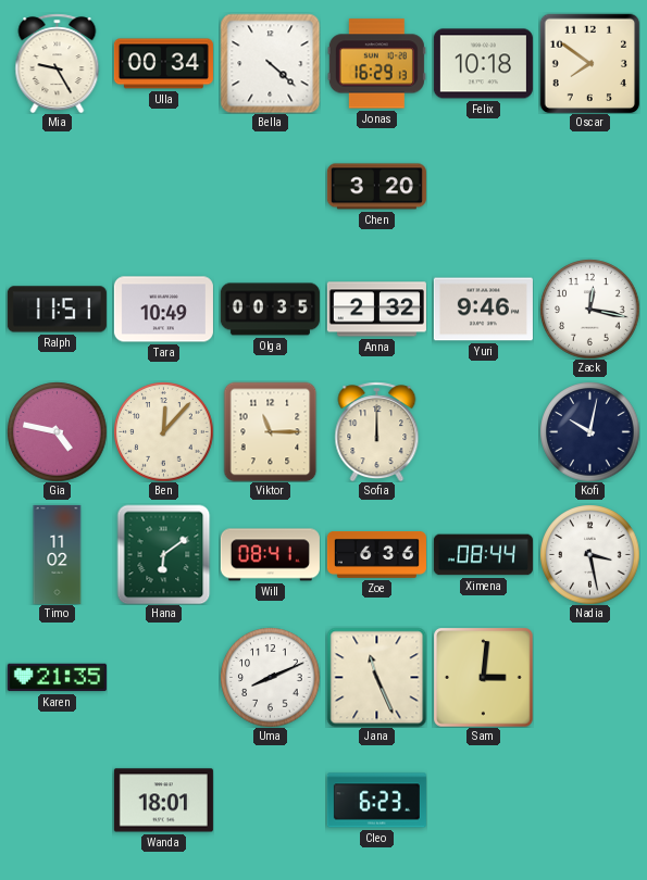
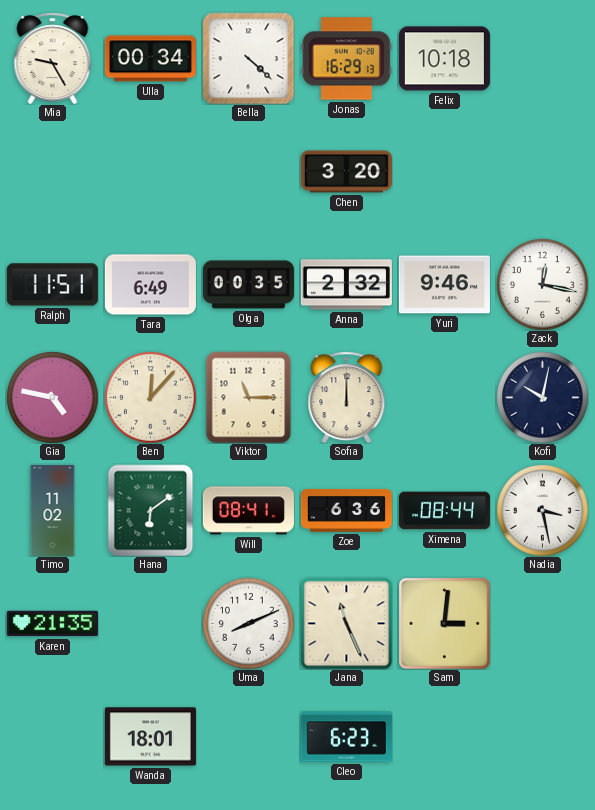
Oscar: 7:51 -> none
Tara: 10:49 -> 6:49
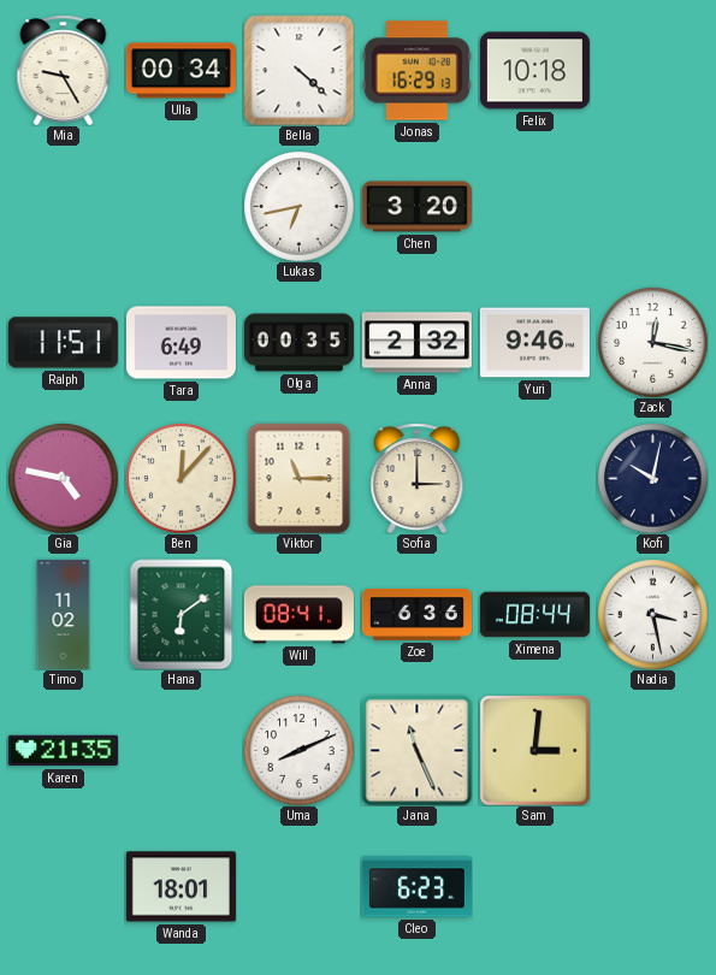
Lukas: none -> 6:43
Sofia: 12:00 -> 3:00
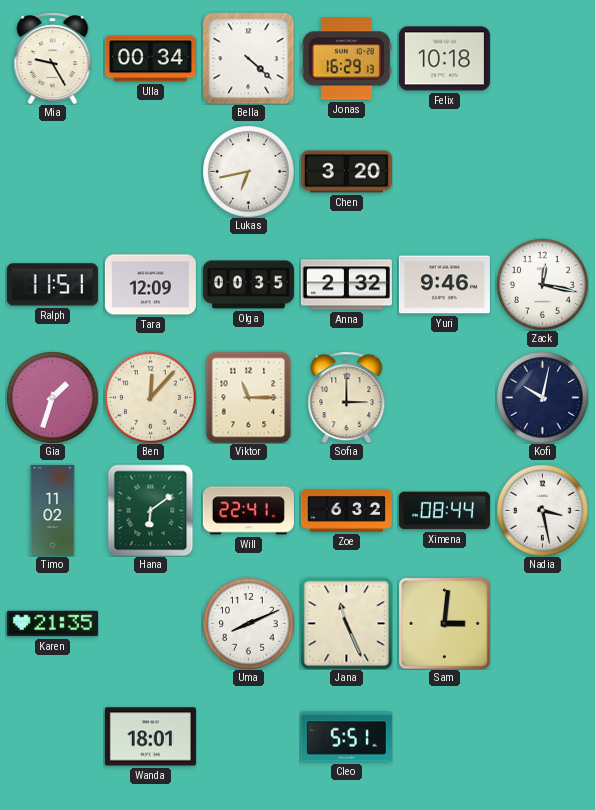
Tara: 6:49 -> 12:09
Gia: 4:47 -> 1:33
Will: 08:41 -> 22:41
Zoe: 6:36 -> 6:32
Cleo: 6:23 -> 5:51
